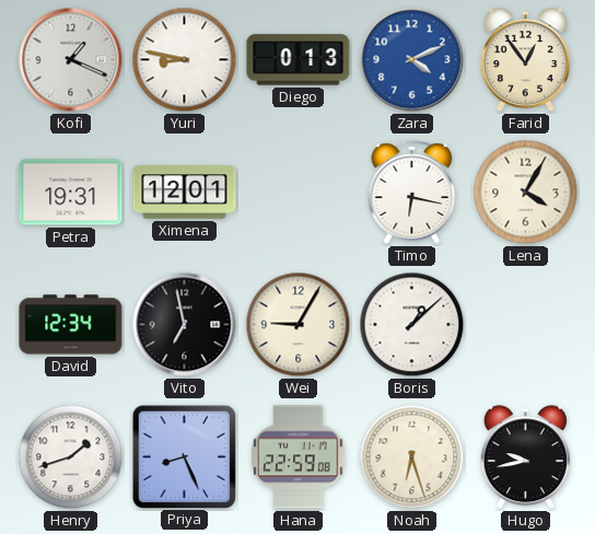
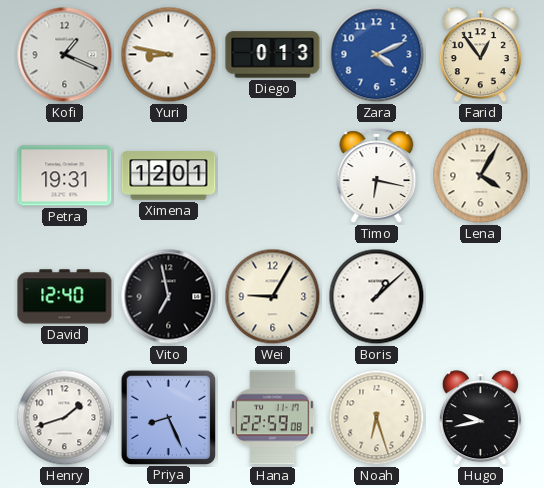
David: 12:34 -> 12:40
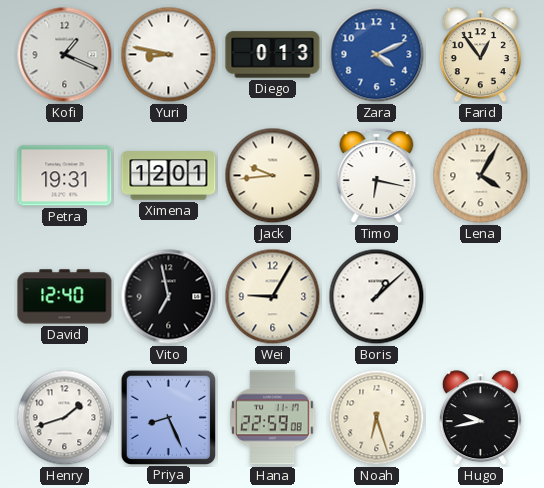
Jack: none -> 9:44
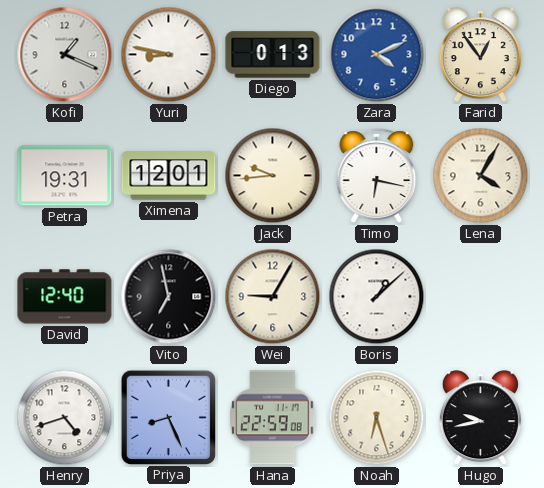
Henry: 1:42 -> 4:42
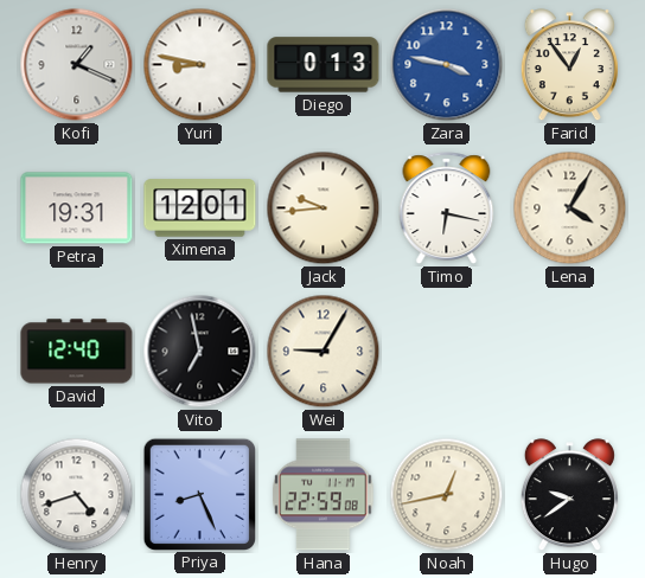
Zara: 4:11 -> 3:47
Boris: 1:08 -> none
Noah: 6:27 -> 12:43
Hugo: 9:43 -> 9:39
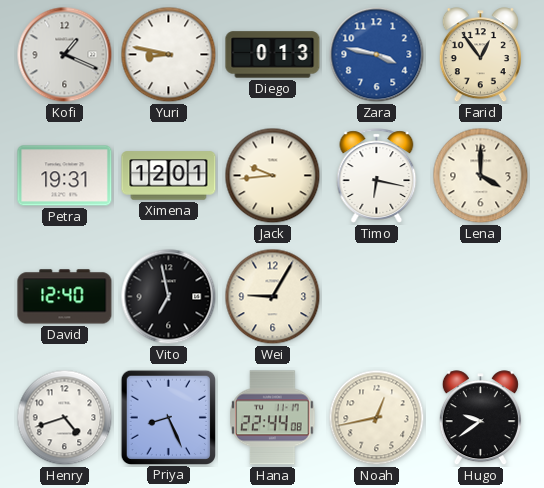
Lena: 4:05 -> 4:00
Hana: 22:59 -> 22:44
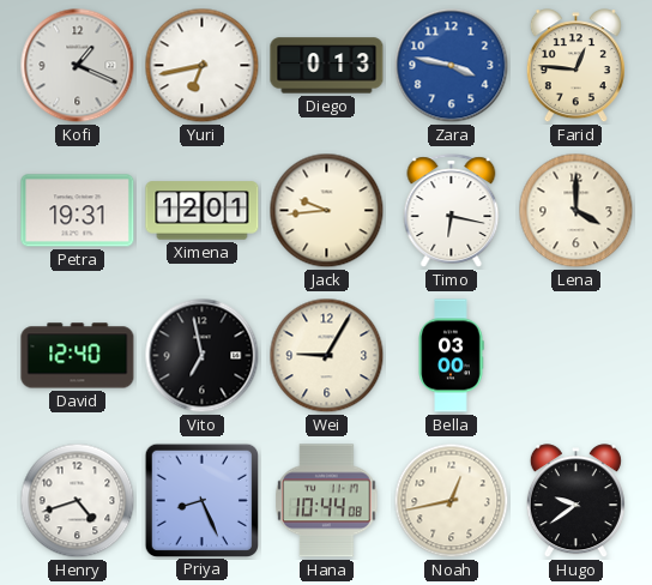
Yuri: 8:47 -> 6:43
Farid: 12:54 -> 12:46
Bella: none -> 03:00
Hana: 22:44 -> 10:44
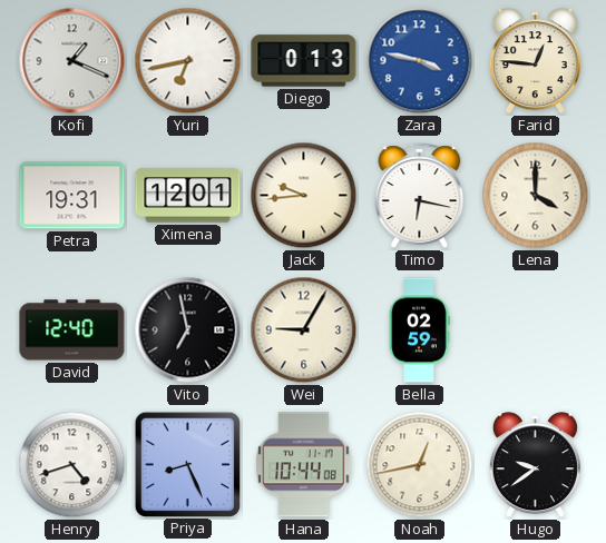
Bella: 03:00 -> 02:59
